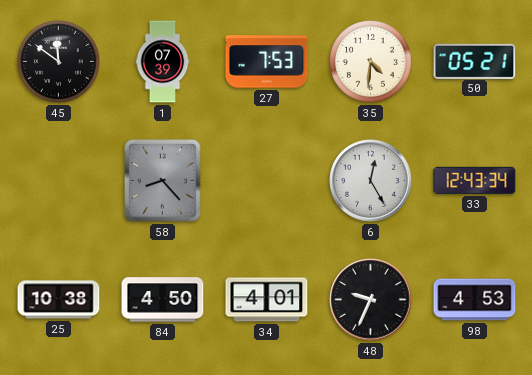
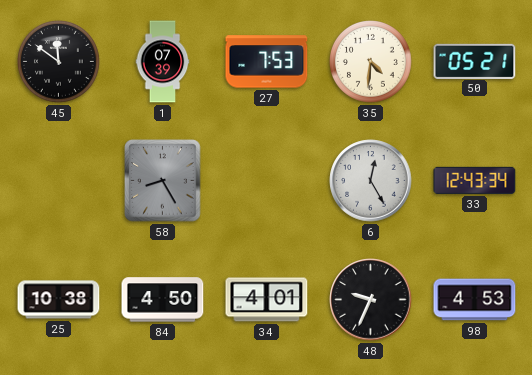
58: 8:23 -> 8:25
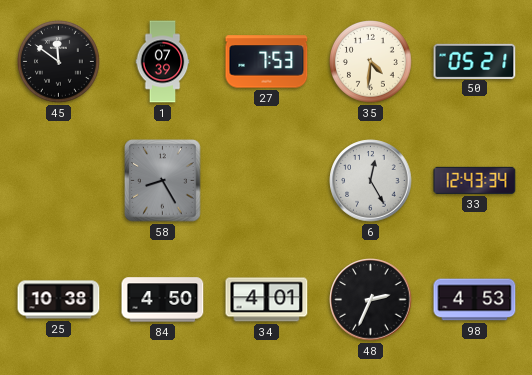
48: 9:34 -> 2:34
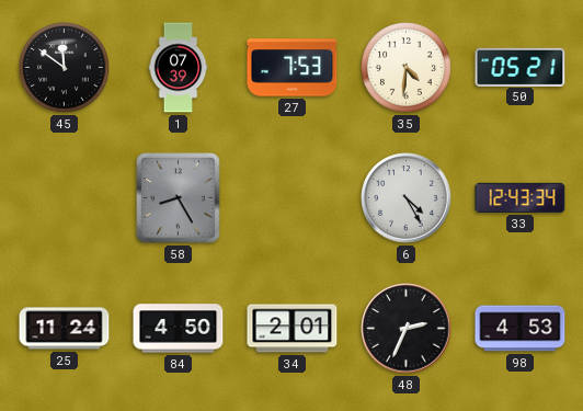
6: 12:25 -> 4:25
25: 10:38 -> 11:24
34: 4:01 -> 2:01
